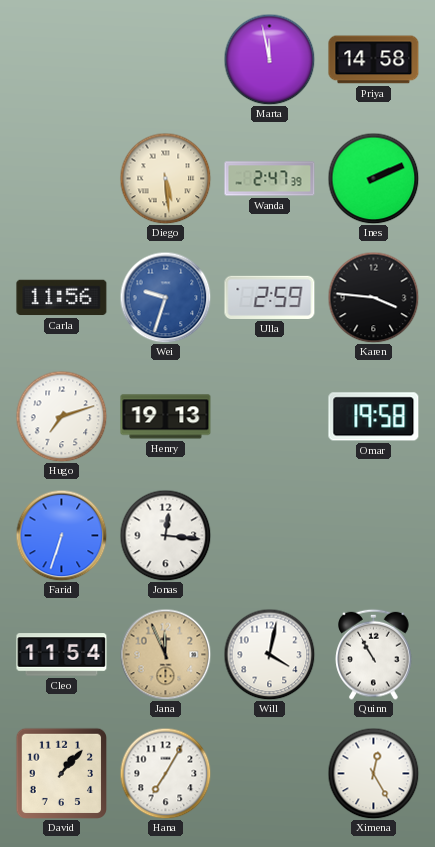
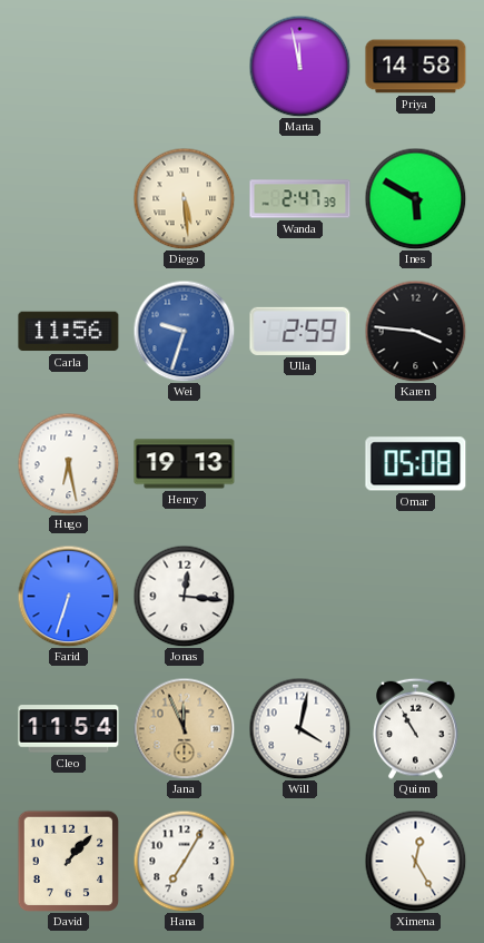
Ines: 2:11 -> 5:50
Hugo: 7:12 -> 6:28
Omar: 19:58 -> 05:08
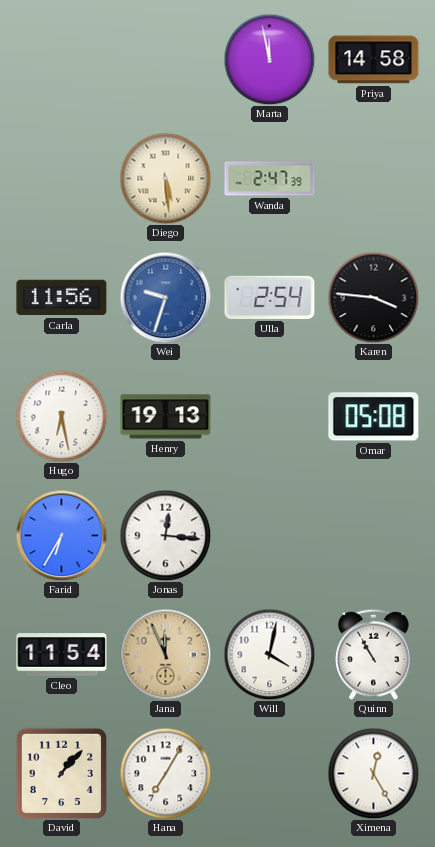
Ines: 5:50 -> none
Ulla: 2:59 -> 2:54
Farid: 6:33 -> 6:35
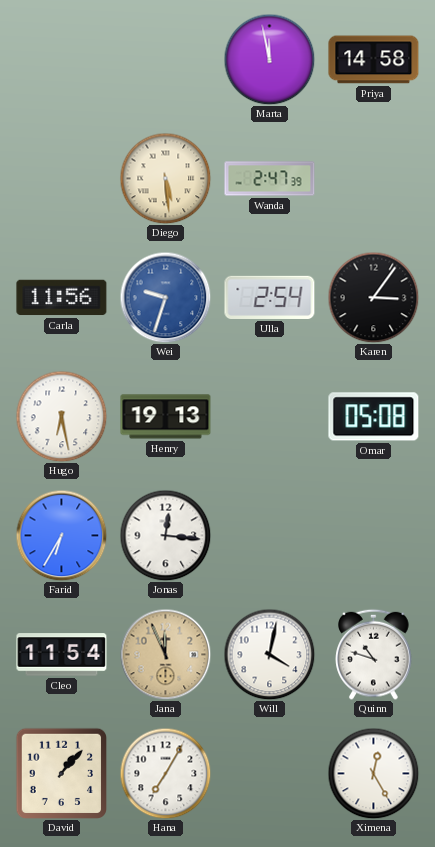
Karen: 3:46 -> 3:06
Quinn: 10:55 -> 10:48
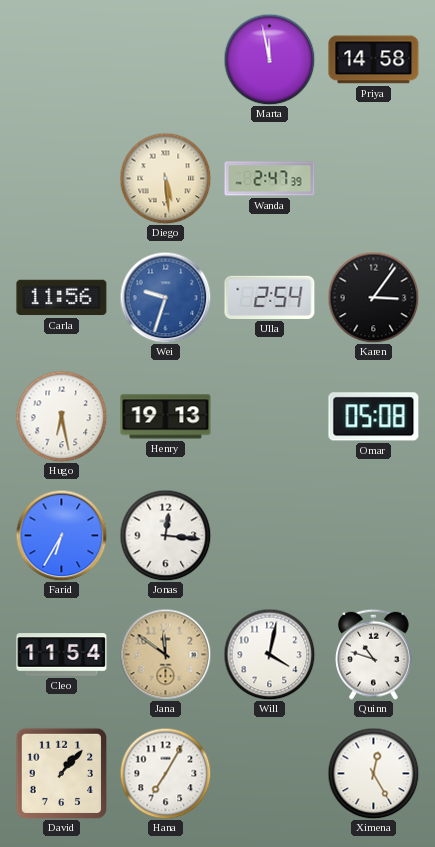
Jana: 11:56 -> 11:51
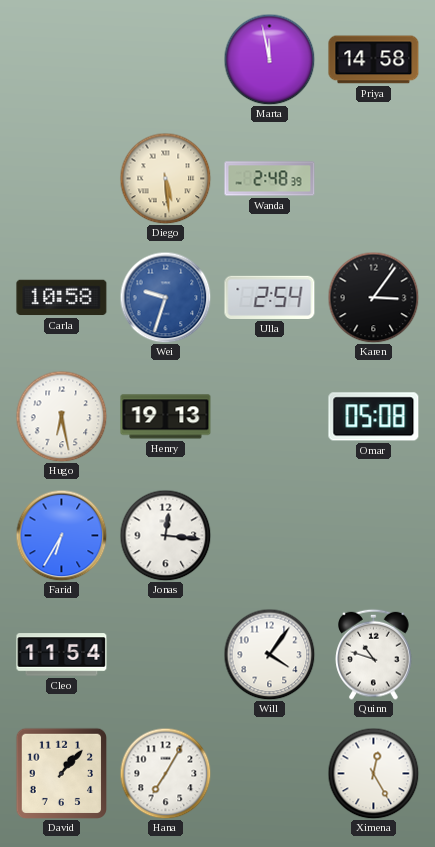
Wanda: 2:47 -> 2:48
Carla: 11:56 -> 10:58
Jana: 11:51 -> none
Will: 4:02 -> 4:06
